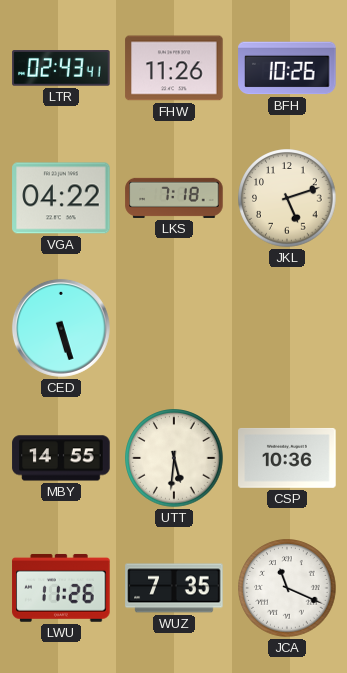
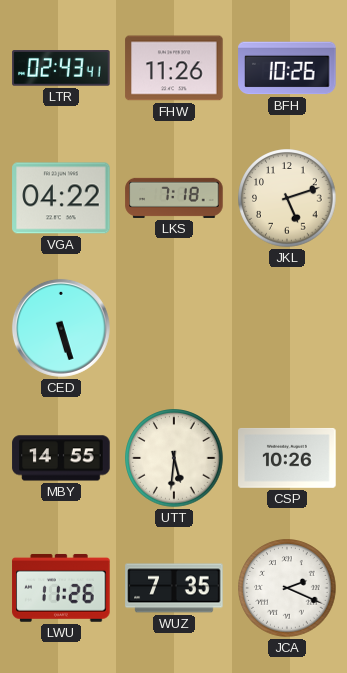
CSP: 10:36 -> 10:26
JCA: 11:19 -> 2:19
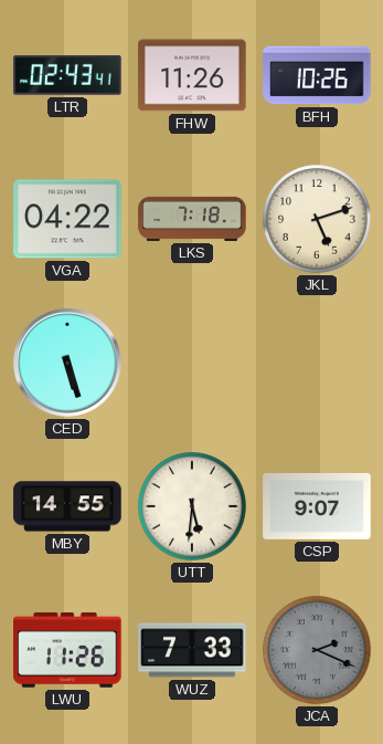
CSP: 10:26 -> 9:07
WUZ: 7:35 -> 7:33
JCA dial: white -> grey
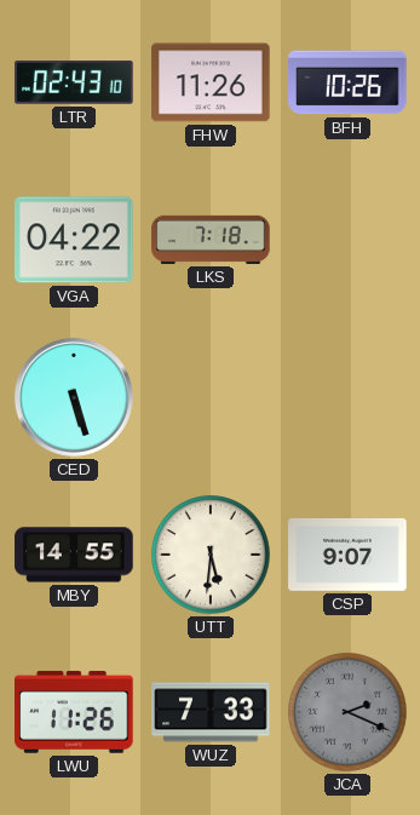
LTR: 02:43:41 -> 02:43:10
JKL: 5:12 -> none
